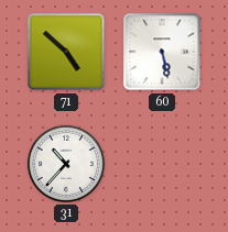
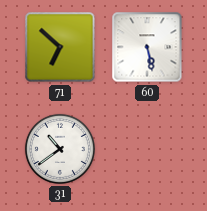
71: 4:52 -> 6:52
31: 10:37 -> 10:39
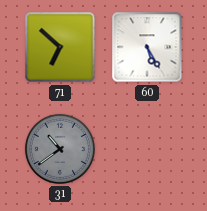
60: 5:28 -> 5:25
31 dial: white -> grey
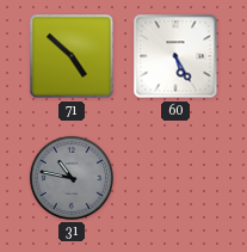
71: 6:52 -> 4:52
31: 10:39 -> 10:47
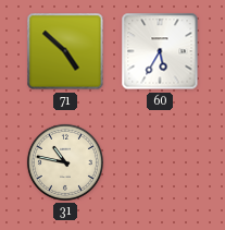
60: 5:25 -> 5:35
31 dial: grey -> cream
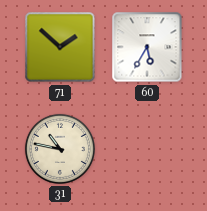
71: 4:52 -> 1:52
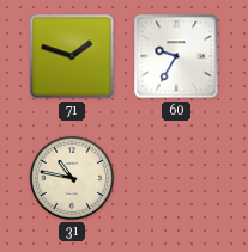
71: 1:52 -> 1:48
60: 5:35 -> 9:35
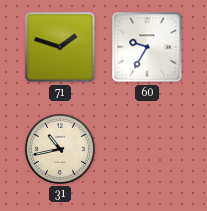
31: 10:47 -> 10:43
